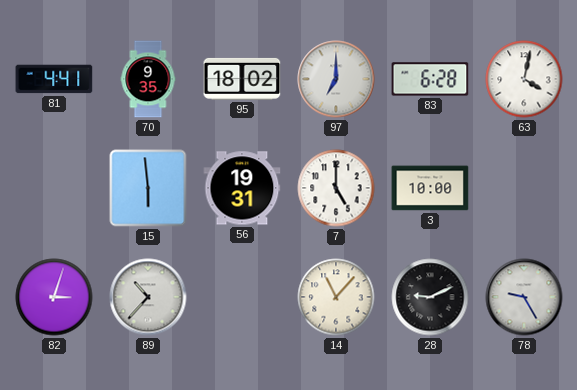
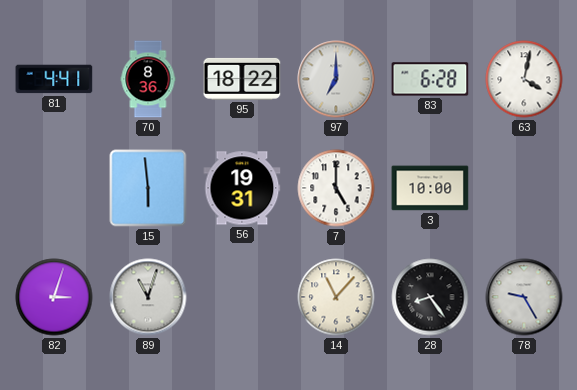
70: 9:35 -> 8:36
95: 18:02 -> 18:22
89: 10:37 -> 11:03
28: 9:11 -> 8:24
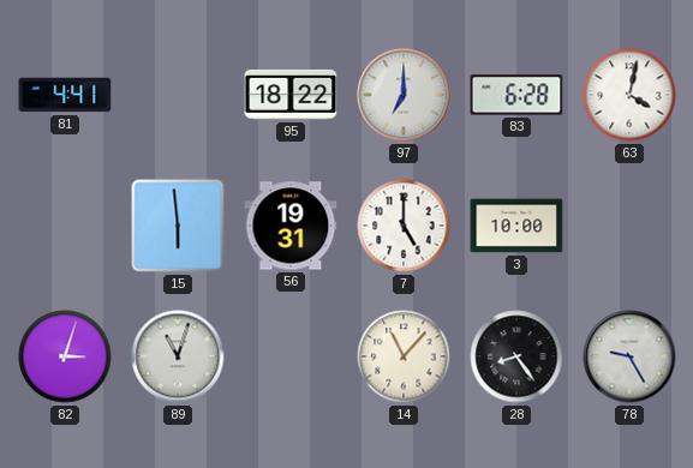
70: 8:36 -> none
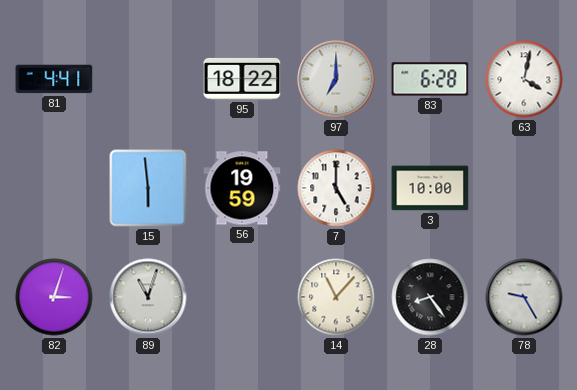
56: 19:31 -> 19:59
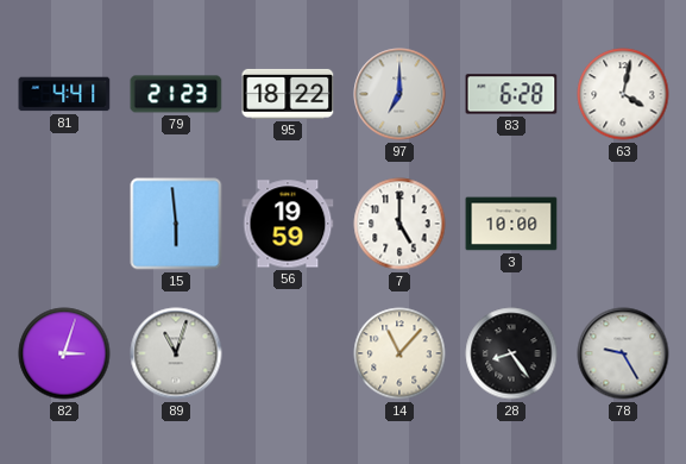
79: none -> 21:23
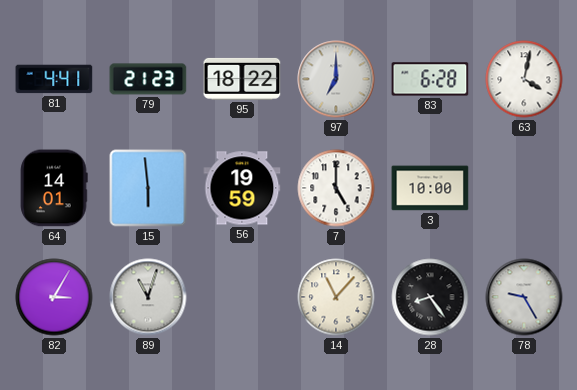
64: none -> 14:01
82: 3:03 -> 3:05
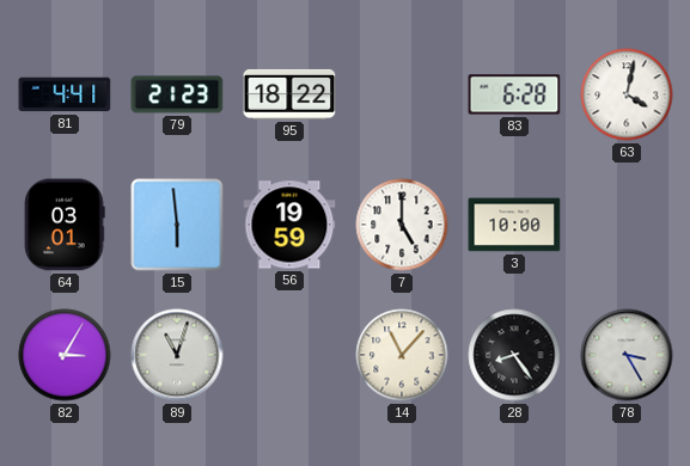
97: 7:00 -> none
64: 14:01 -> 03:01
78: 9:25 -> 3:25
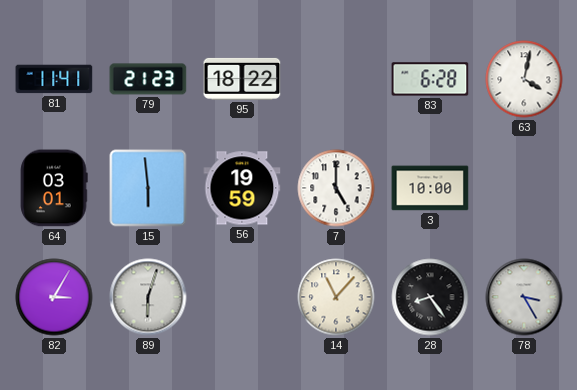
81: 4:41 -> 11:41
89: 11:03 -> 6:03
